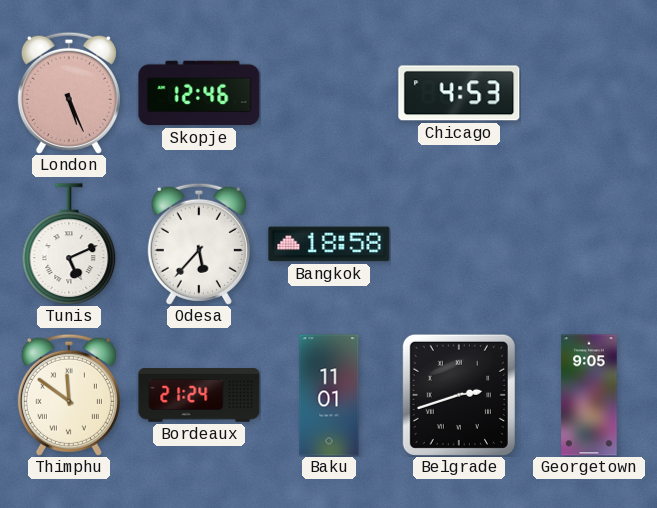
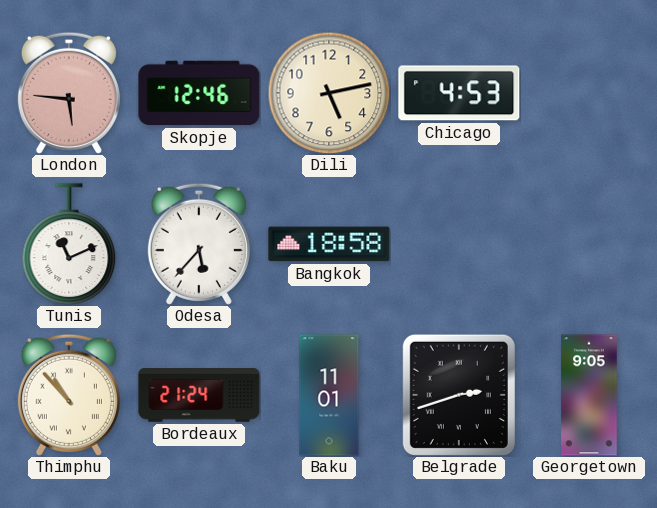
London: 5:26 -> 5:46
Dili: none -> 5:13
Tunis: 5:11 -> 11:11
Thimphu: 11:51 -> 10:53
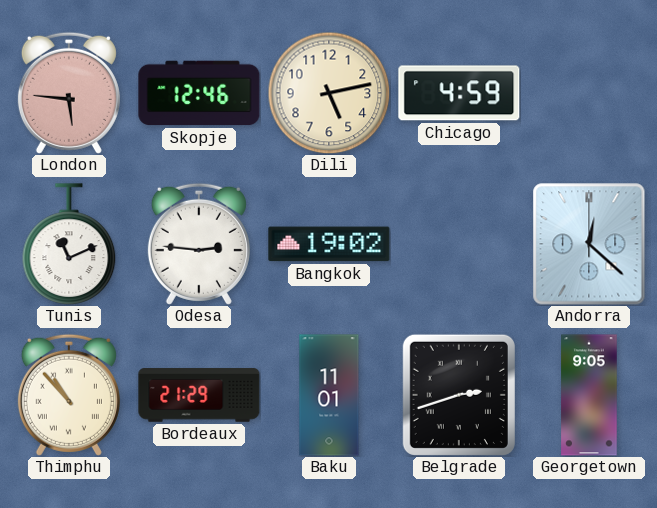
Chicago: 4:53 -> 4:59
Odesa: 5:37 -> 2:46
Bangkok: 18:58 -> 19:02
Andorra: none -> 12:22
Bordeaux: 21:24 -> 21:29
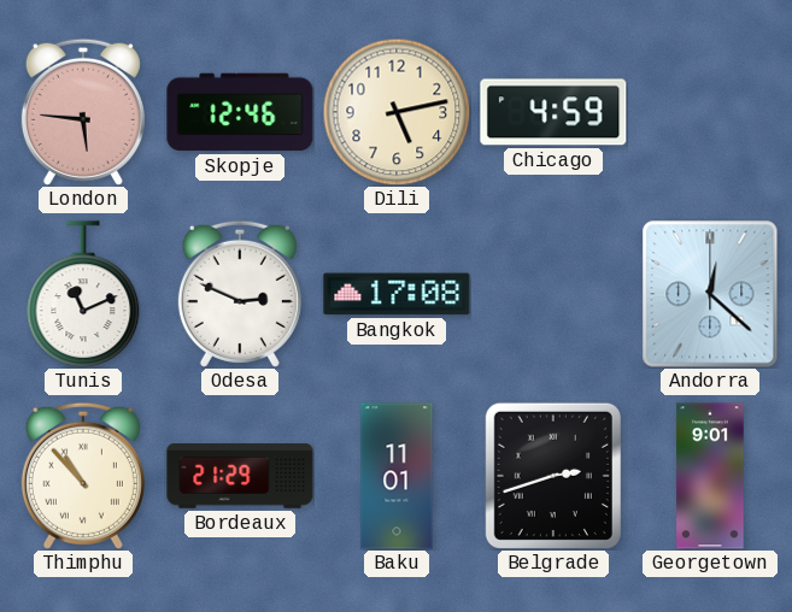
Odesa: 2:46 -> 2:49
Bangkok: 19:02 -> 17:08
Georgetown: 9:05 -> 9:01
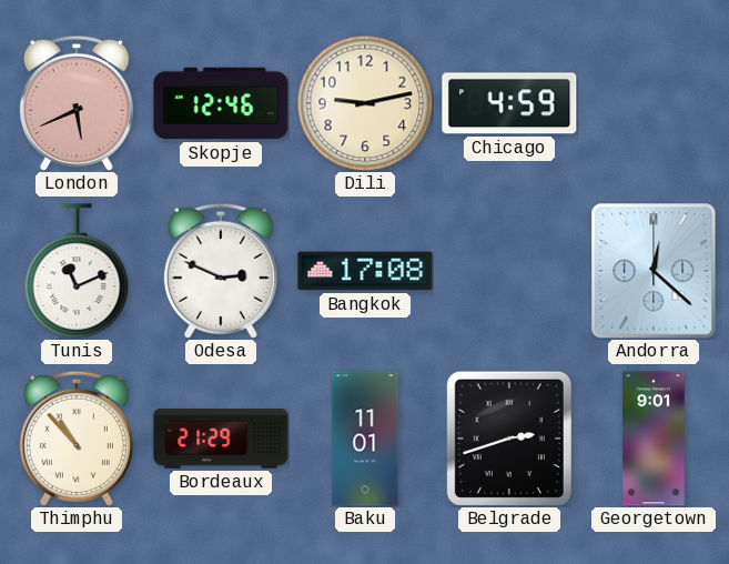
London: 5:46 -> 5:41
Dili: 5:13 -> 9:13
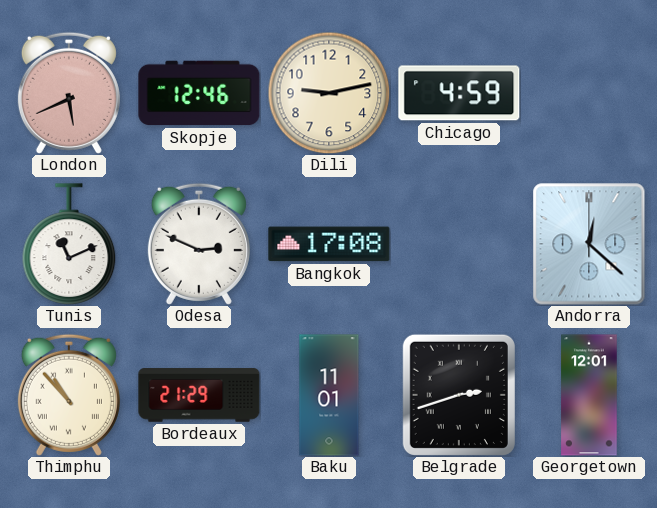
Georgetown: 9:01 -> 12:01
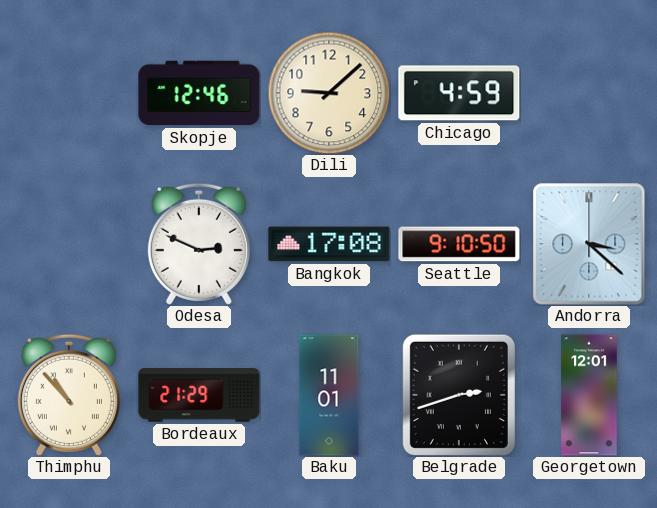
London: 5:41 -> none
Dili: 9:13 -> 9:08
Tunis: 11:11 -> none
Seattle: none -> 9:10
Andorra: 12:22 -> 3:22
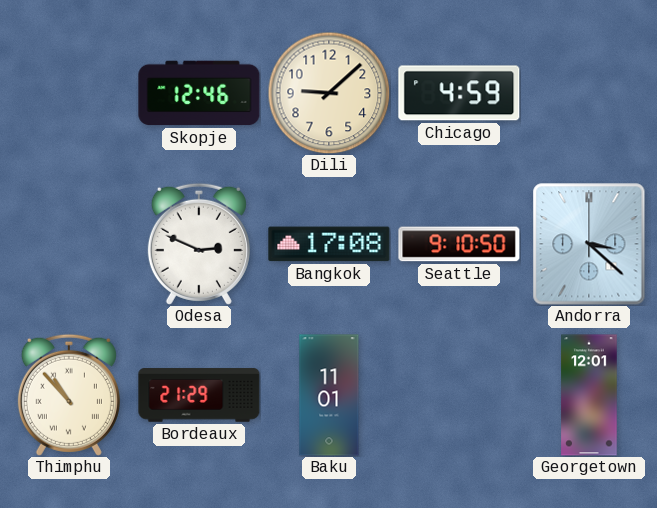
Belgrade: 2:42 -> none
